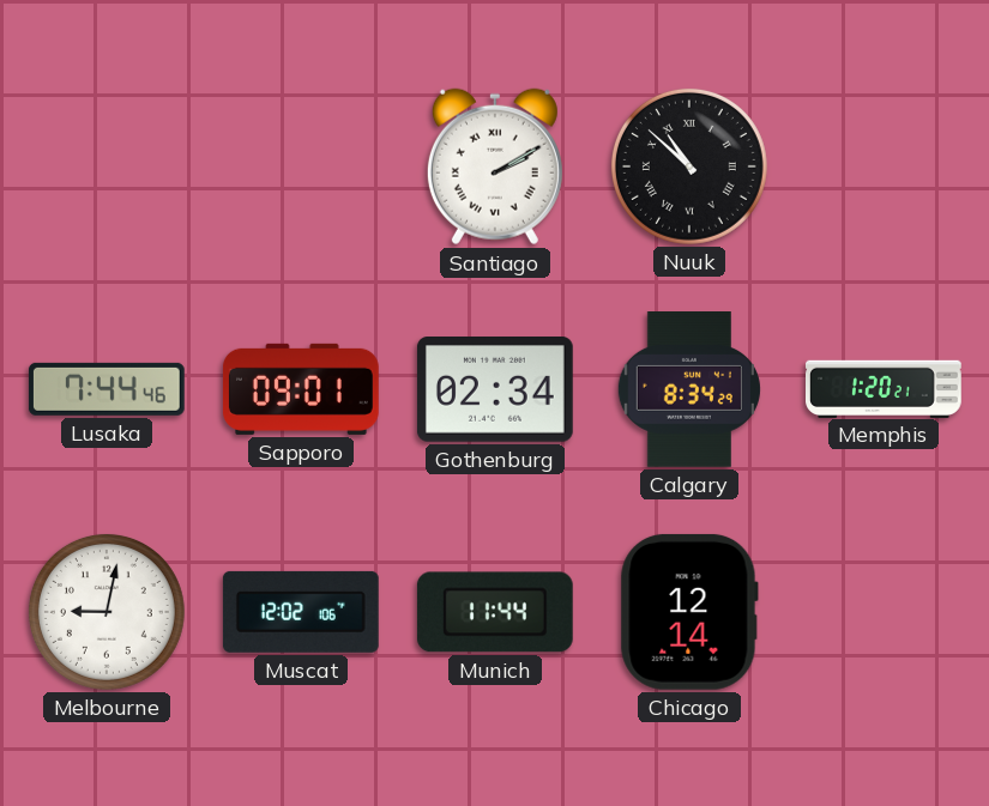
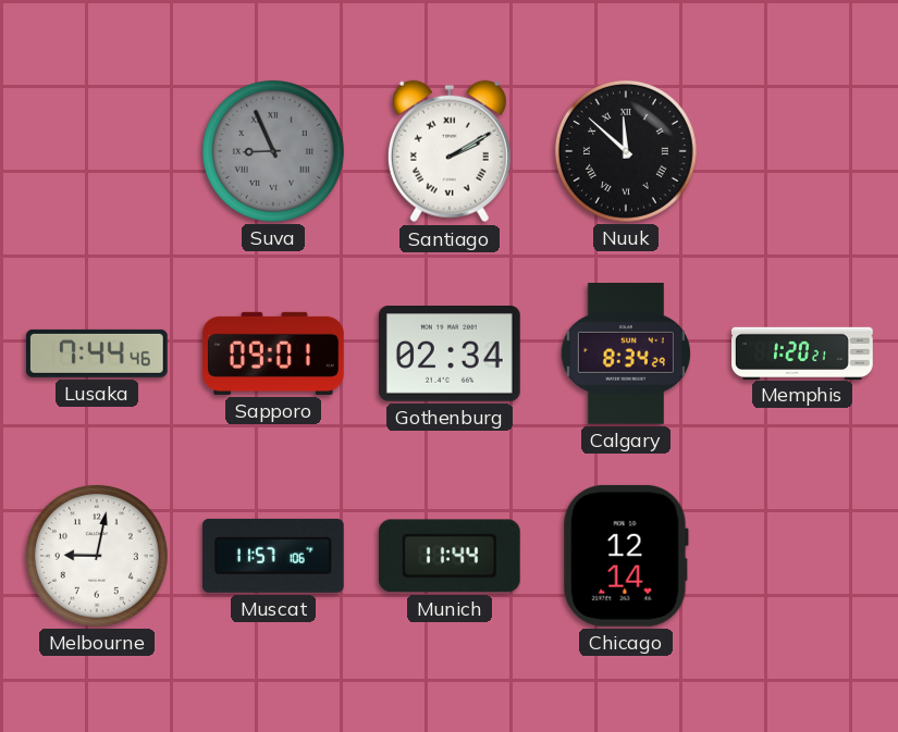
Suva: none -> 8:56
Nuuk: 10:52 -> 11:52
Muscat: 12:02 -> 11:57
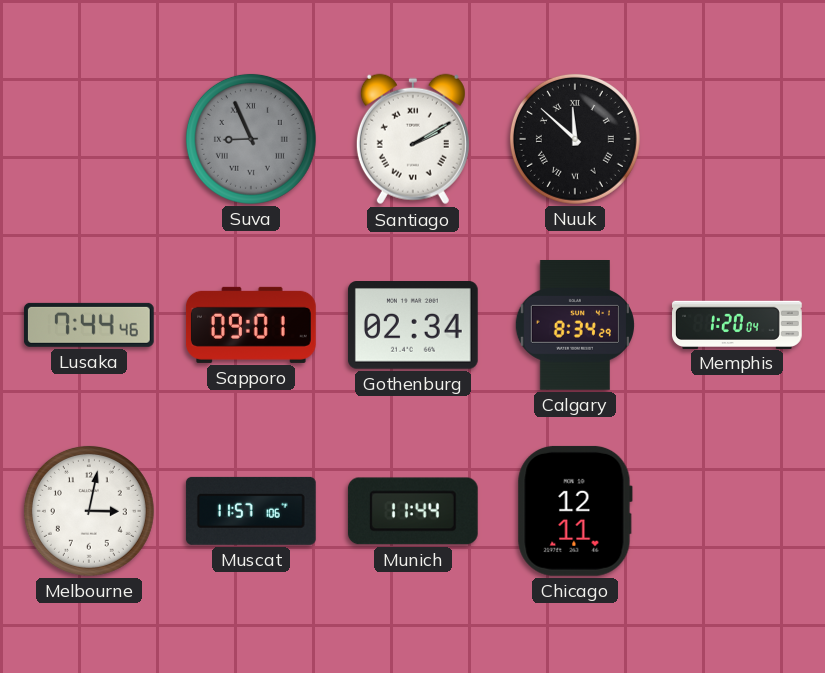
Memphis: 1:20:21 -> 1:20:04
Melbourne: 9:02 -> 3:02
Chicago: 12:14 -> 12:11
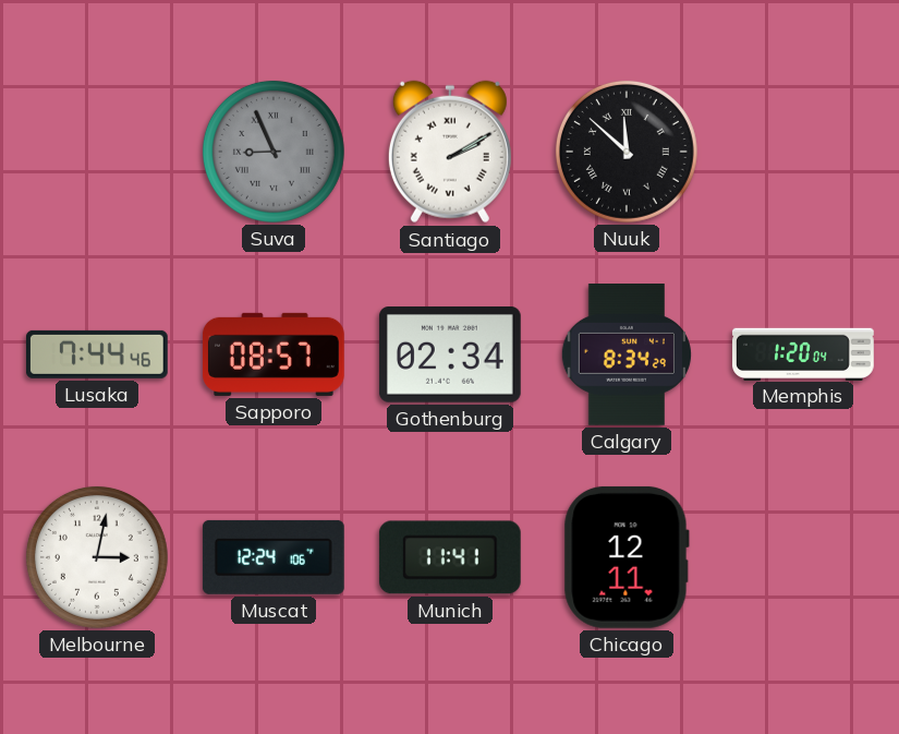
Sapporo: 09:01 -> 08:57
Muscat: 11:57 -> 12:24
Munich: 11:44 -> 11:41
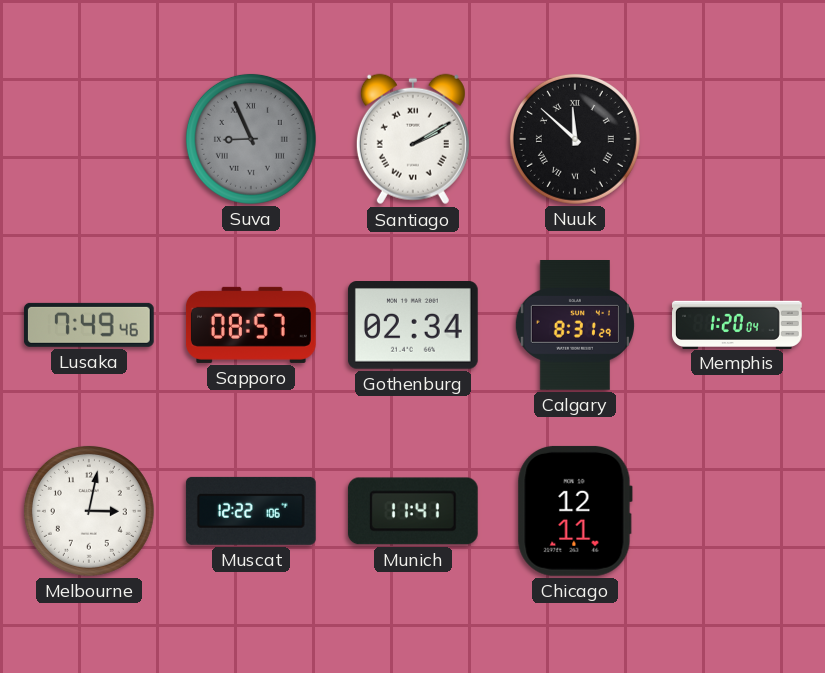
Lusaka: 7:44 -> 7:49
Calgary: 8:34 -> 8:31
Muscat: 12:24 -> 12:22
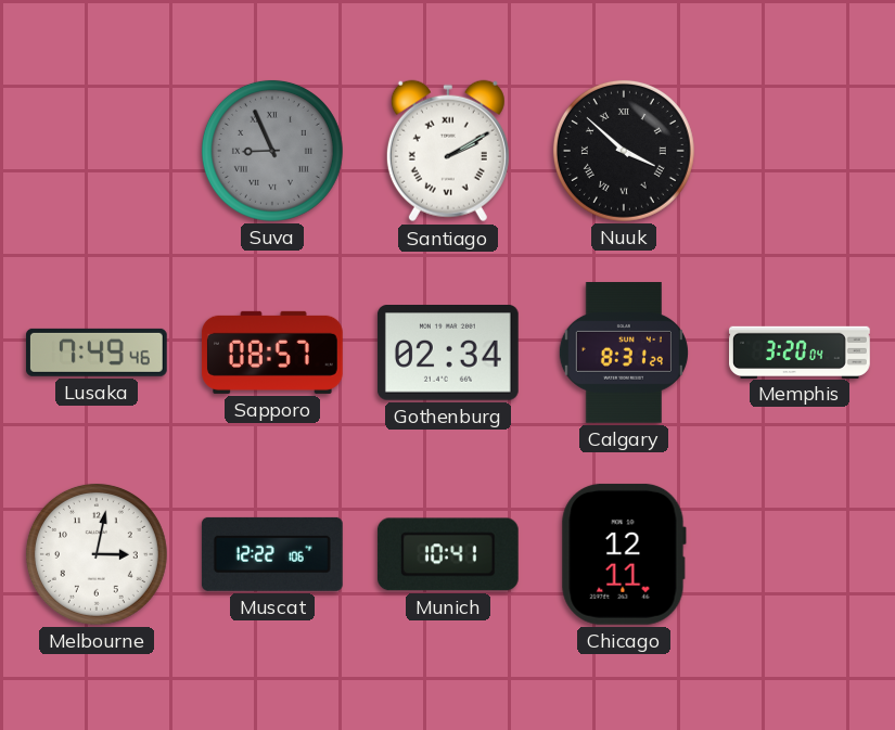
Nuuk: 11:52 -> 3:52
Memphis: 1:20 -> 3:20
Munich: 11:41 -> 10:41
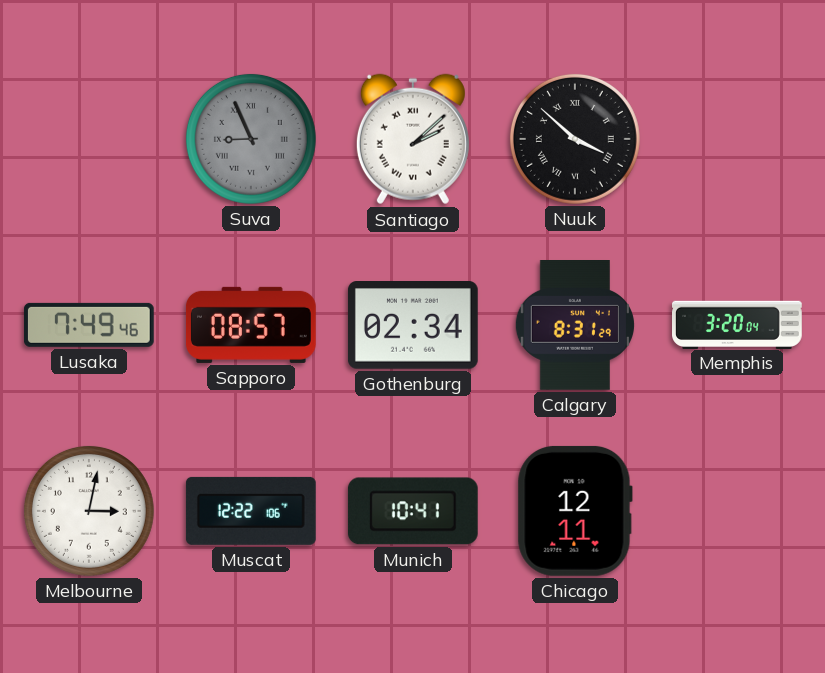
Santiago: 2:10 -> 2:08
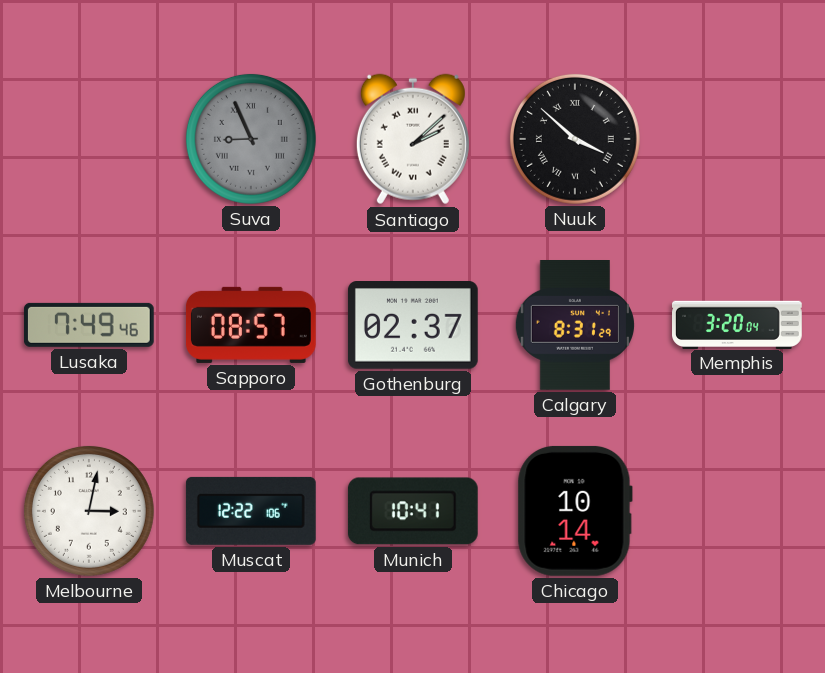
Gothenburg: 02:34 -> 02:37
Chicago: 12:11 -> 10:14
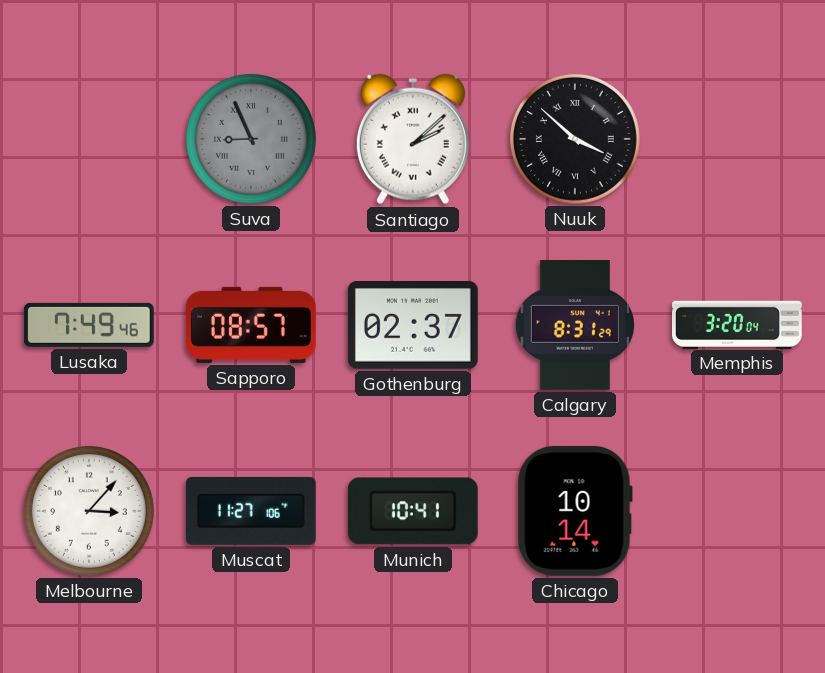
Melbourne: 3:02 -> 3:07
Muscat: 12:22 -> 11:27
